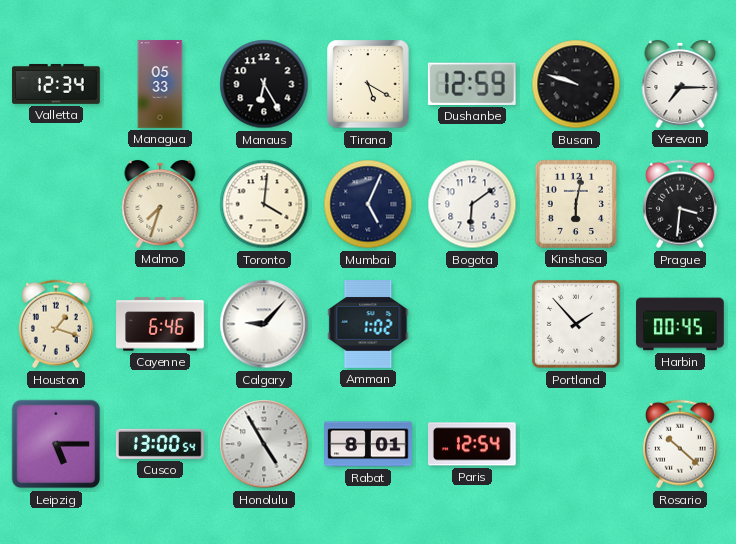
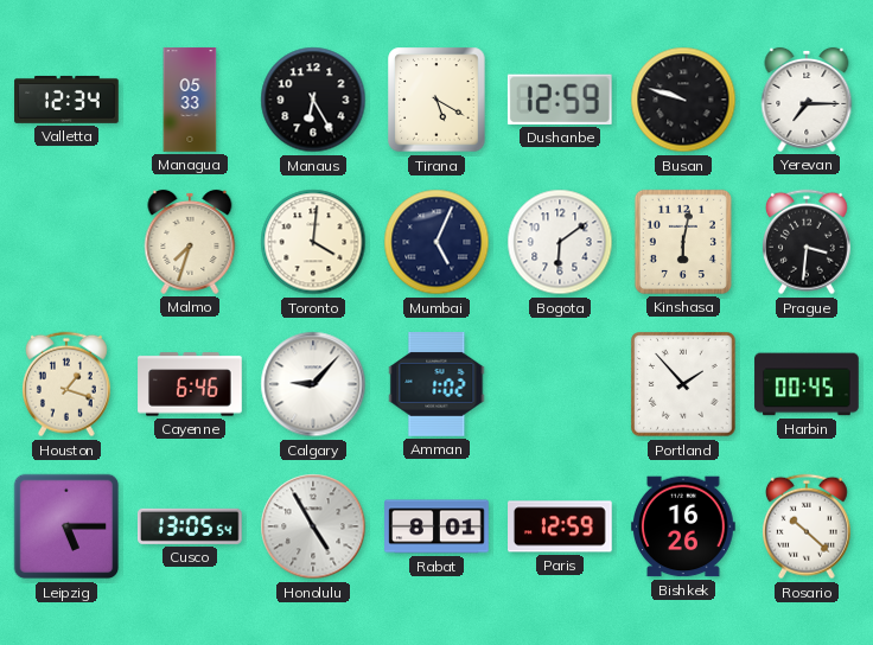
Cusco: 13:00 -> 13:05
Paris: 12:54 -> 12:59
Bishkek: none -> 16:26
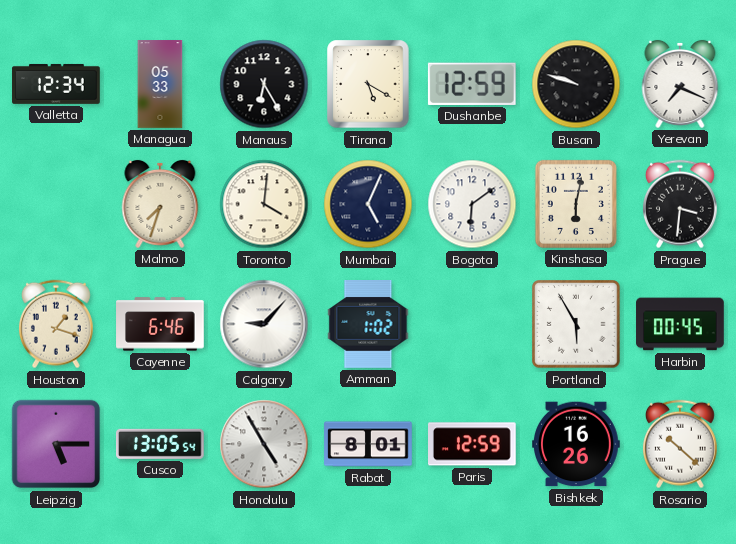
Yerevan: 7:15 -> 7:19
Portland: 1:53 -> 5:55
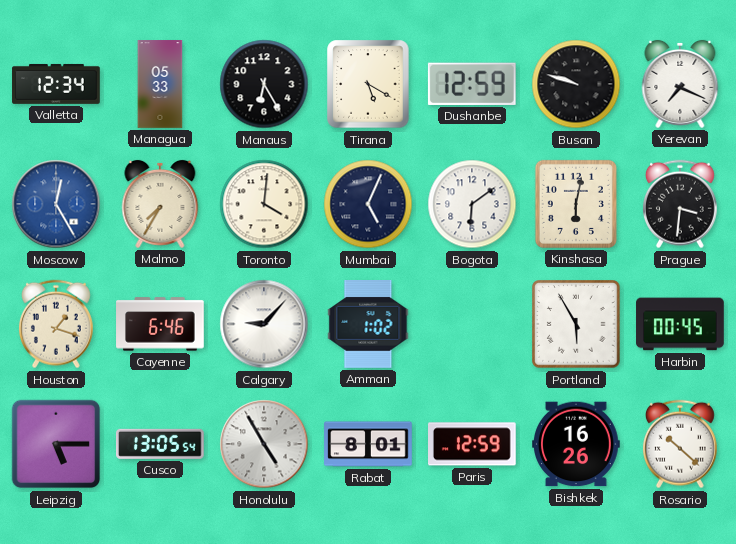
Moscow: none -> 12:25
Malmo: 7:33 -> 7:35
